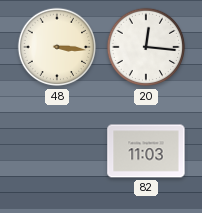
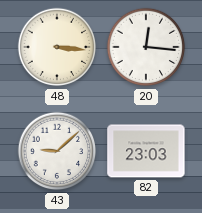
43: none -> 9:08
82: 11:03 -> 23:03
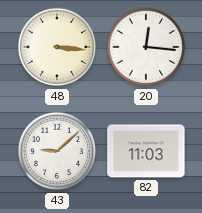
82: 23:03 -> 11:03
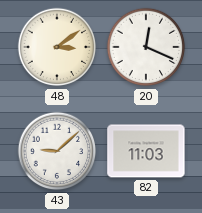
48: 3:16 -> 3:09
20: 12:16 -> 12:19
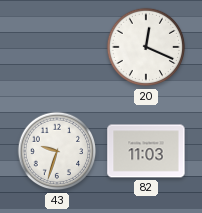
48: 3:09 -> none
43: 9:08 -> 9:33
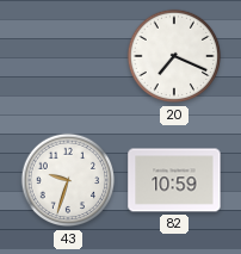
20: 12:19 -> 7:19
82: 11:03 -> 10:59
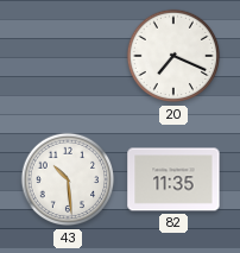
43: 9:33 -> 10:29
82: 10:59 -> 11:35
